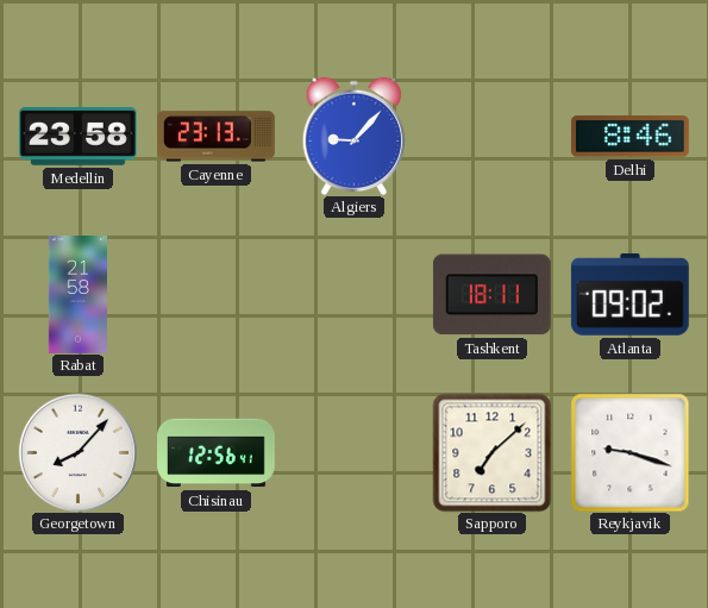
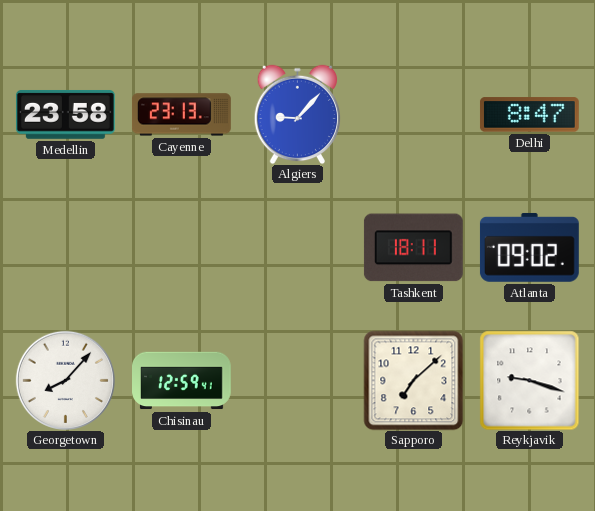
Delhi: 8:46 -> 8:47
Rabat: 21:58 -> none
Chisinau: 12:56 -> 12:59
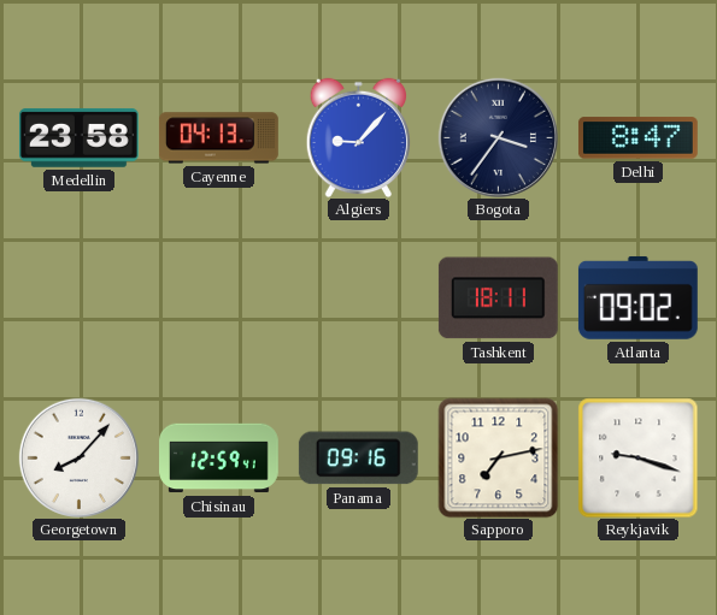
Cayenne: 23:13 -> 04:13
Bogota: none -> 3:36
Panama: none -> 09:16
Sapporo: 7:08 -> 7:13
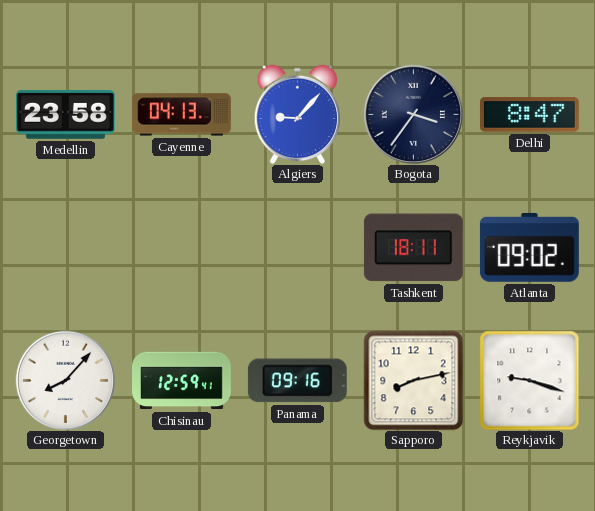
Sapporo: 7:13 -> 8:13
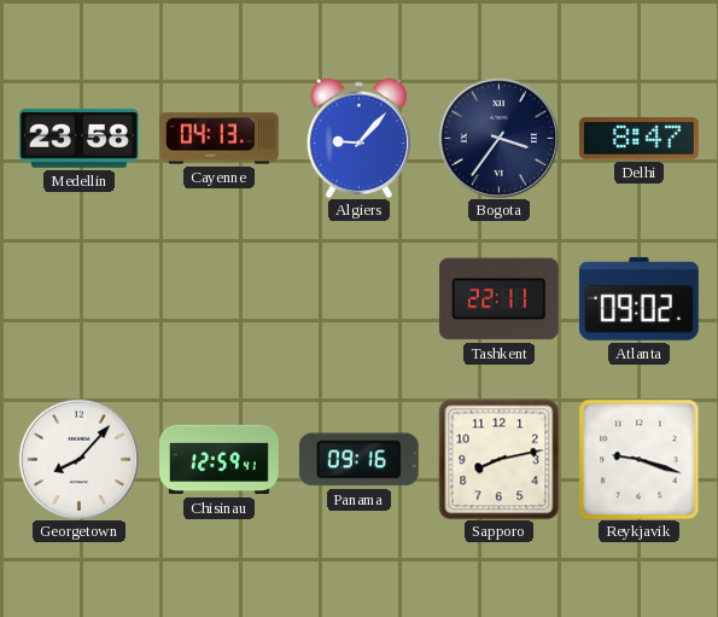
Tashkent: 18:11 -> 22:11
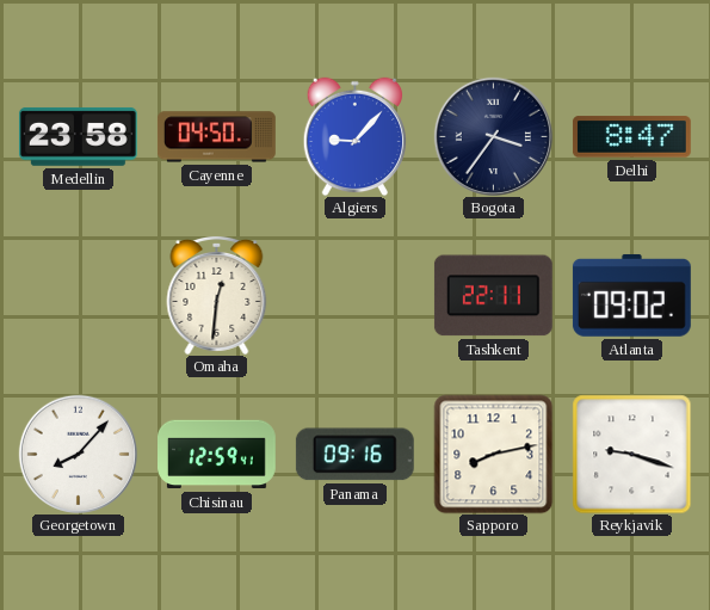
Cayenne: 04:13 -> 04:50
Omaha: none -> 12:31
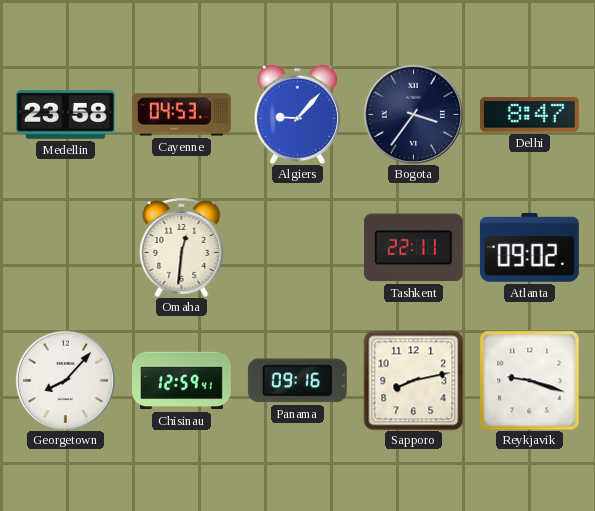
Cayenne: 04:50 -> 04:53
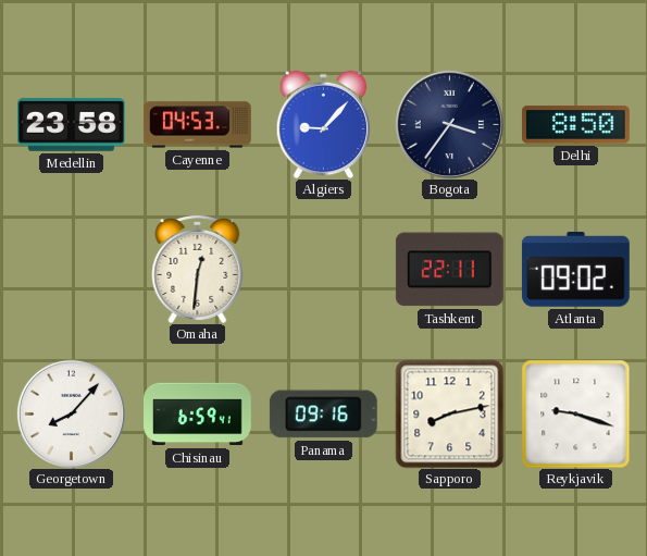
Delhi: 8:47 -> 8:50
Chisinau: 12:59 -> 6:59
